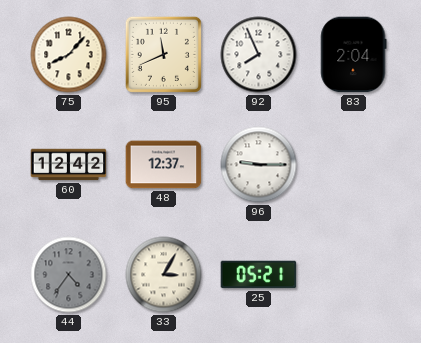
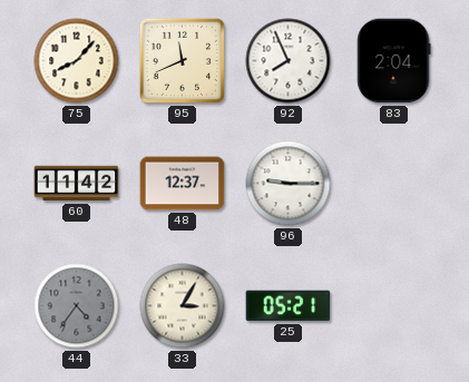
60: 12:42 -> 11:42
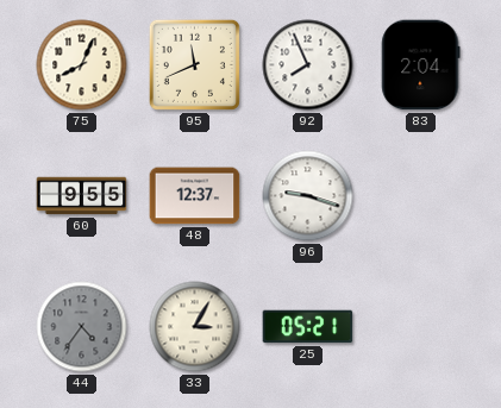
75: 8:07 -> 8:04
60: 11:42 -> 9:55
96: 9:15 -> 9:18
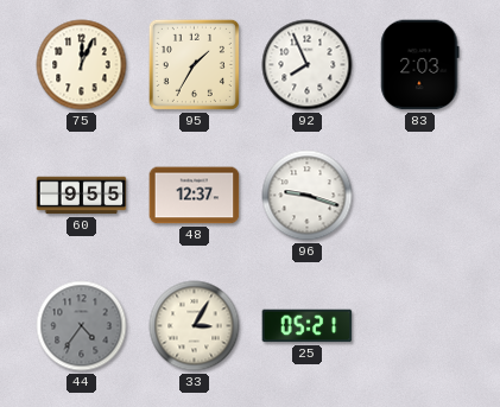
75: 8:04 -> 12:04
95: 11:41 -> 1:35
83: 2:04 -> 2:03
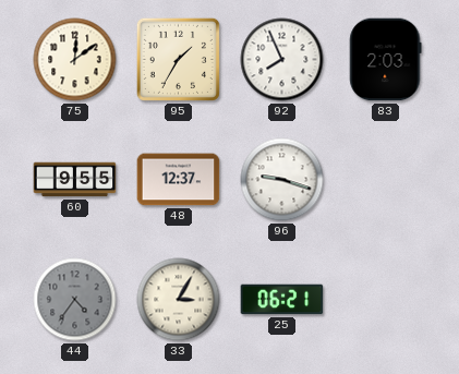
75: 12:04 -> 12:09
25: 05:21 -> 06:21
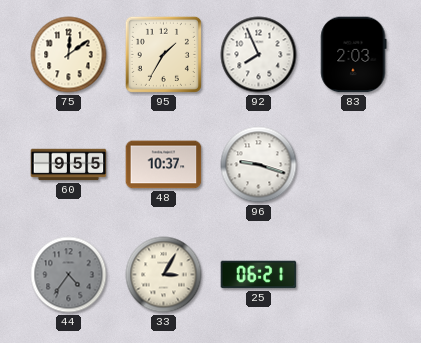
48: 12:37 -> 10:37
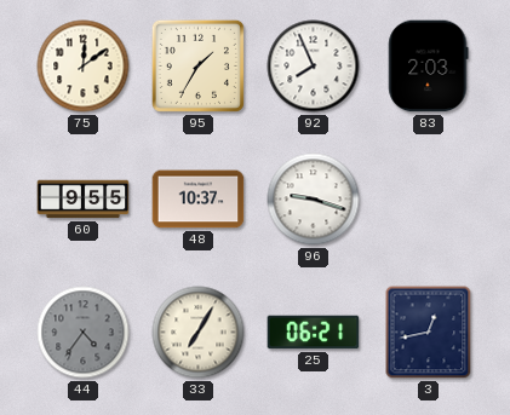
33: 3:05 -> 7:05
3: none -> 12:43
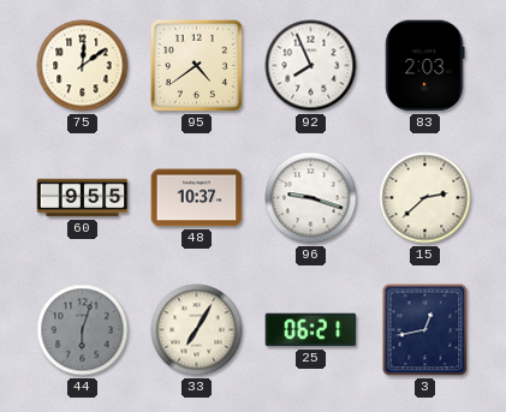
95: 1:35 -> 4:39
15: none -> 2:38
44: 4:36 -> 6:03
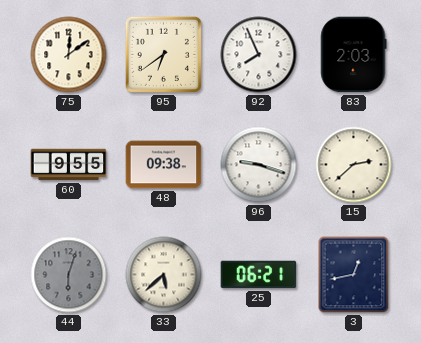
95: 4:39 -> 6:39
48: 10:37 -> 09:38
33: 7:05 -> 5:38
